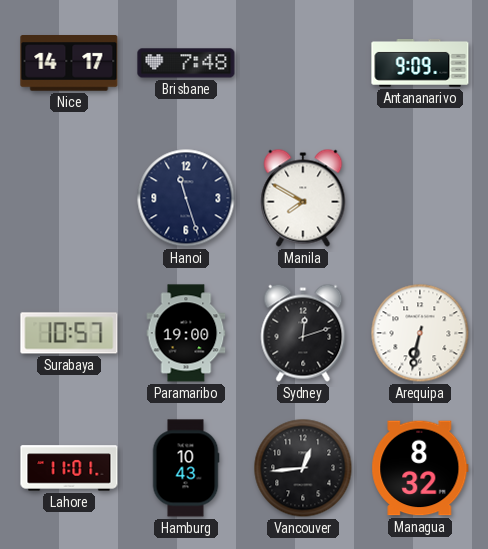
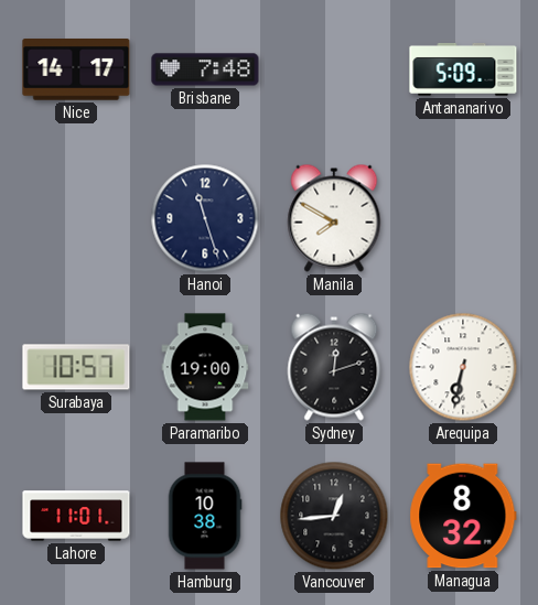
Antananarivo: 9:09 -> 5:09
Hamburg: 10:43 -> 10:38
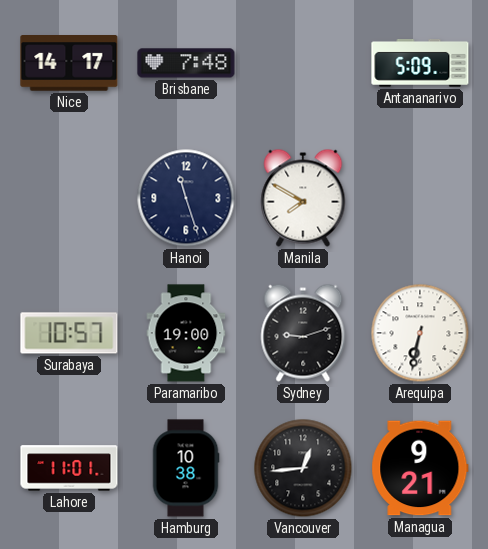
Sydney: 12:12 -> 9:12
Managua: 8:32 -> 9:21
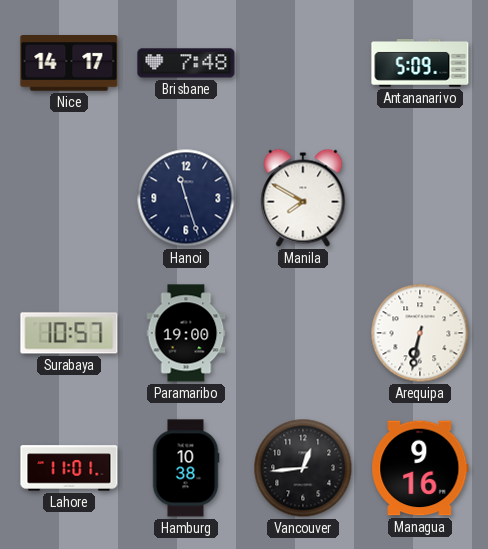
Sydney: 9:12 -> none
Managua: 9:21 -> 9:16
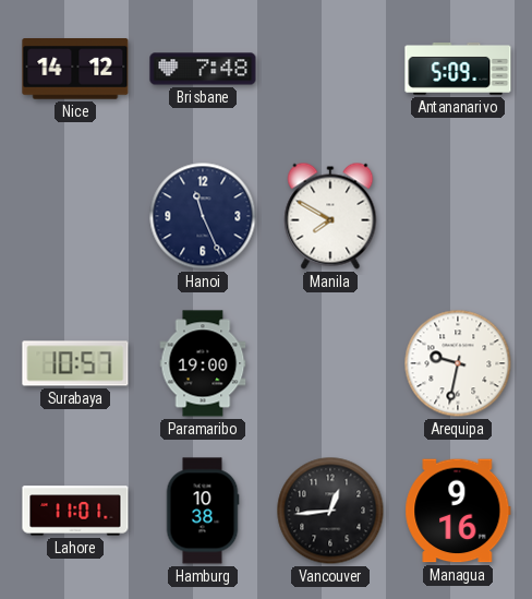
Nice: 14:17 -> 14:12
Hanoi: 11:27 -> 11:26
Arequipa: 6:32 -> 9:32
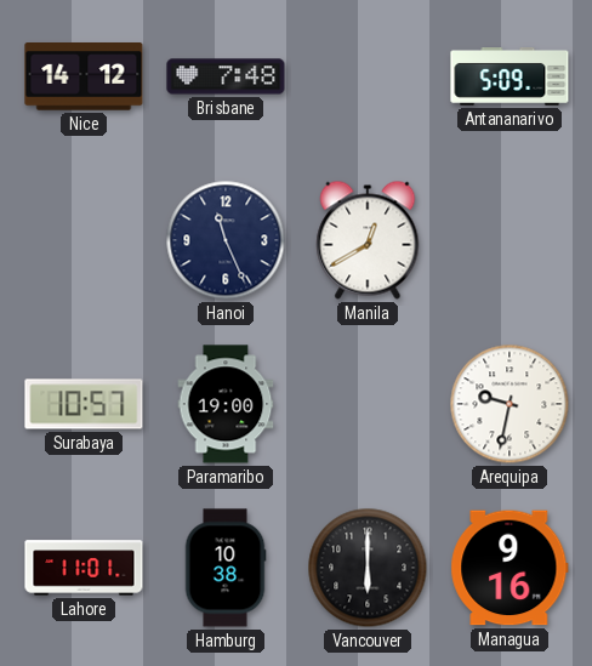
Manila: 7:50 -> 12:40
Vancouver: 12:44 -> 6:00
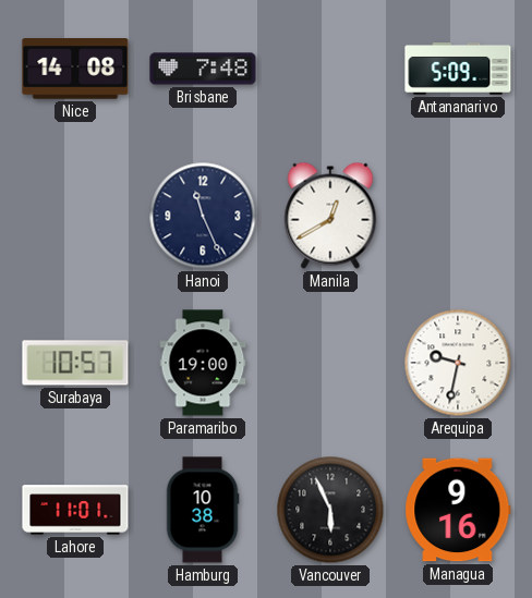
Nice: 14:12 -> 14:08
Vancouver: 6:00 -> 5:56
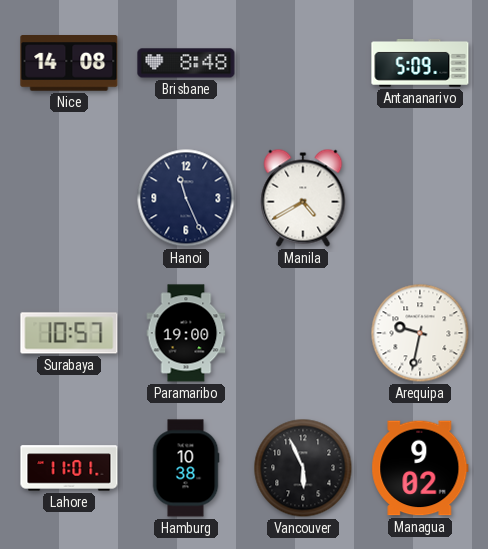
Brisbane: 7:48 -> 8:48
Manila: 12:40 -> 4:40
Managua: 9:16 -> 9:02
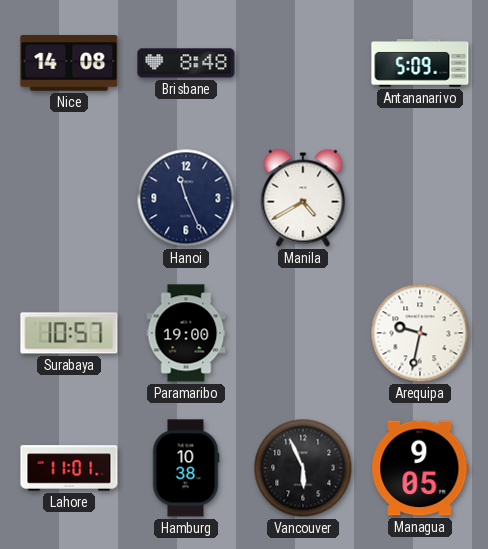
Managua: 9:02 -> 9:05
